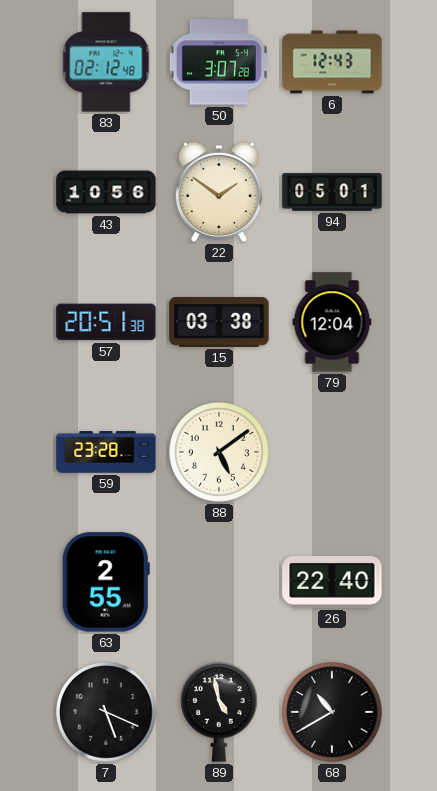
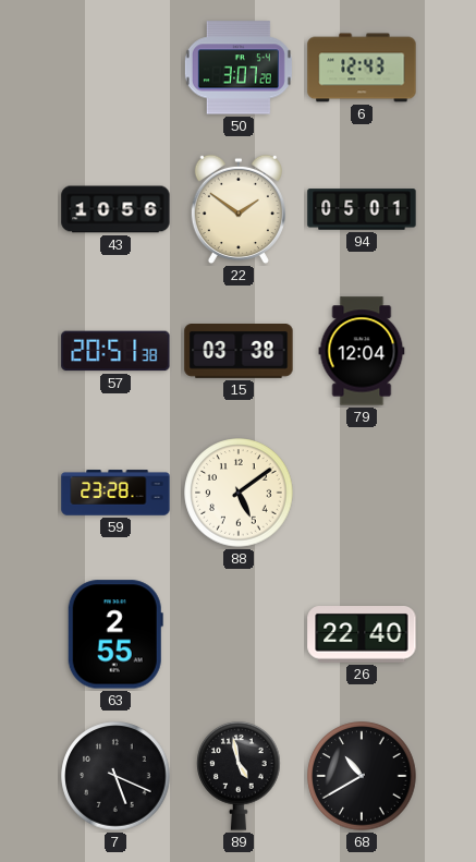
83: 02:12 -> none
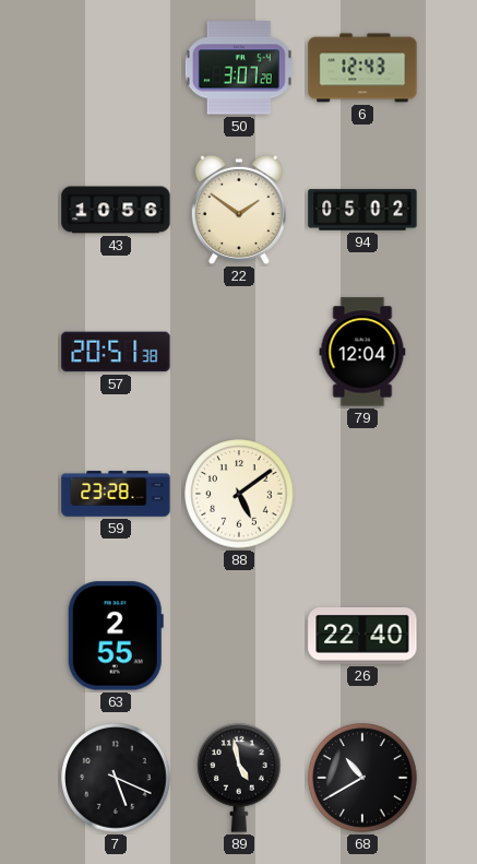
94: 05:01 -> 05:02
15: 03:38 -> none
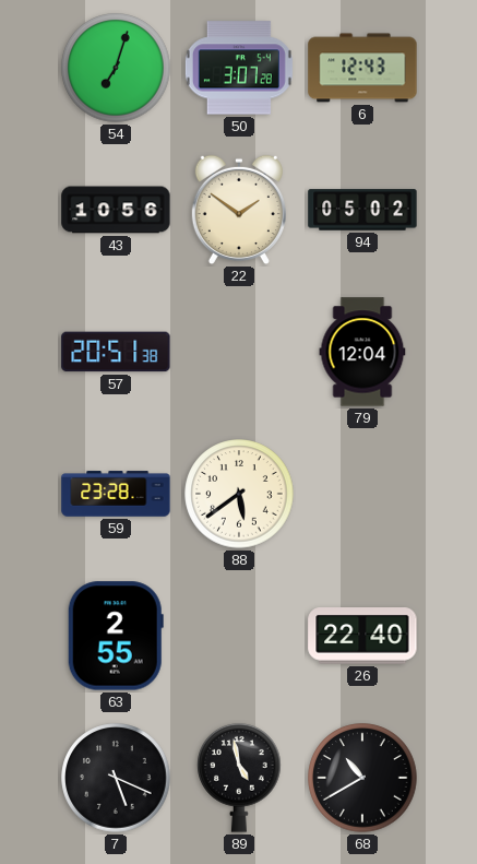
54: none -> 7:03
88: 5:09 -> 5:39
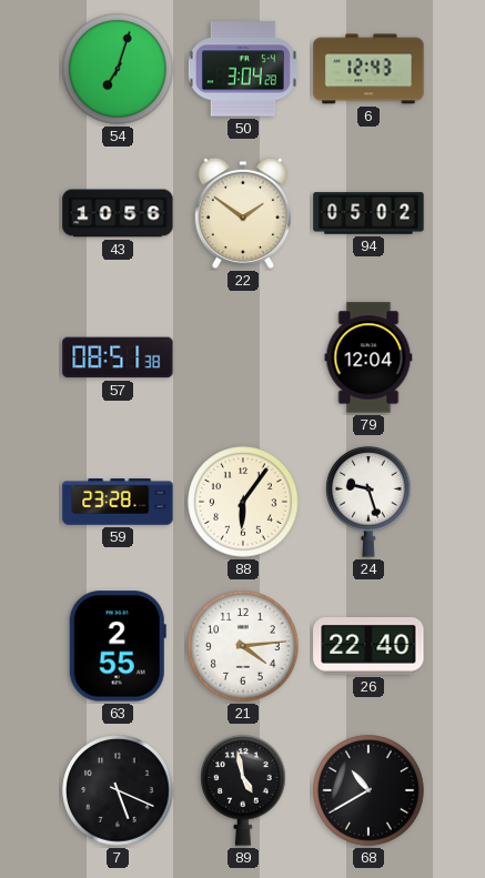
50: 3:07 -> 3:04
57: 20:51 -> 08:51
88: 5:39 -> 6:06
24: none -> 9:27
21: none -> 4:14
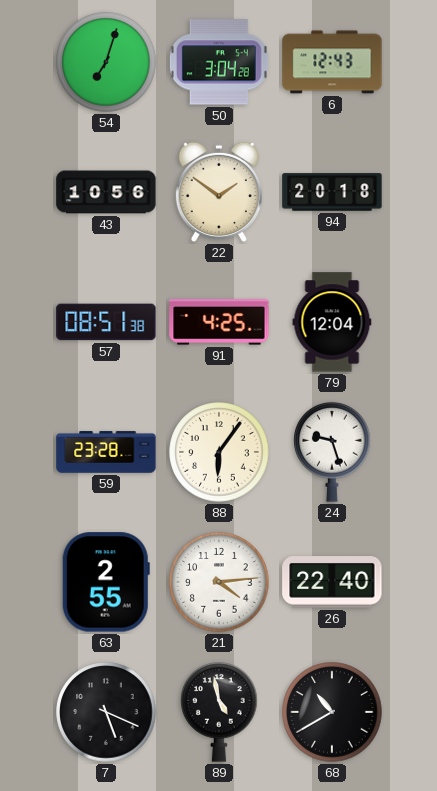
94: 05:02 -> 20:18
91: none -> 4:25
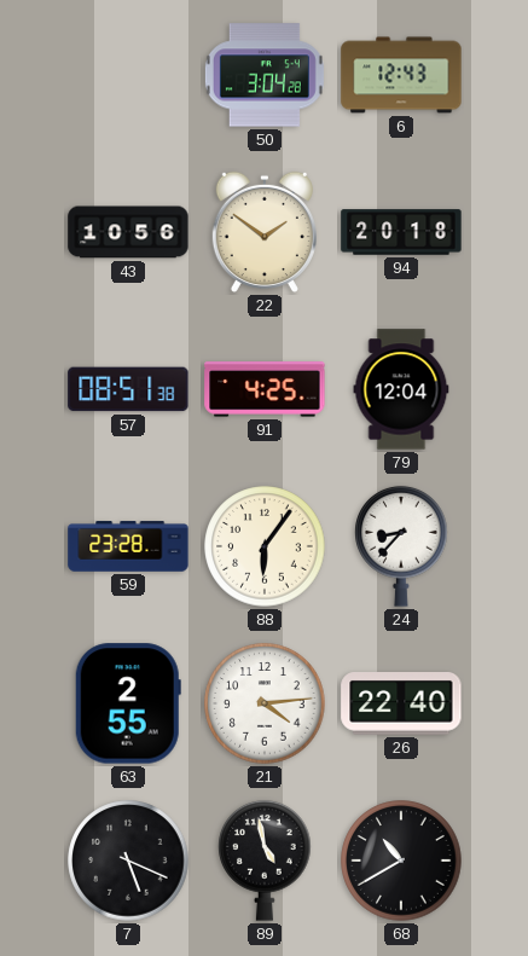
54: 7:03 -> none
24: 9:27 -> 8:37
